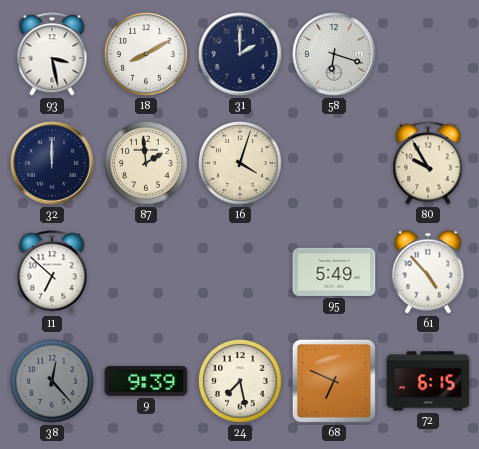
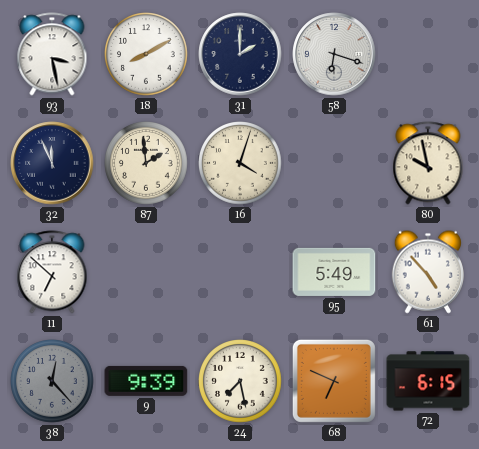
32: 12:00 -> 11:56
80: 9:55 -> 9:58
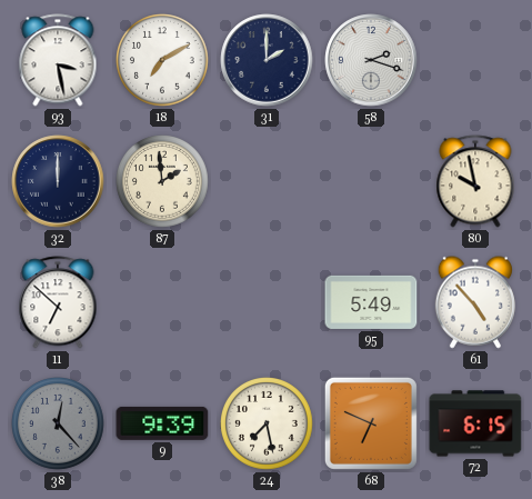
18: 8:10 -> 7:10
58: 6:18 -> 2:18
32: 11:56 -> 12:00
16: 4:03 -> none
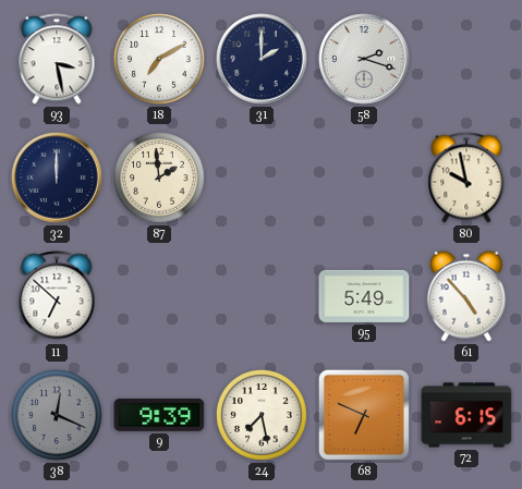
38: 12:23 -> 12:19
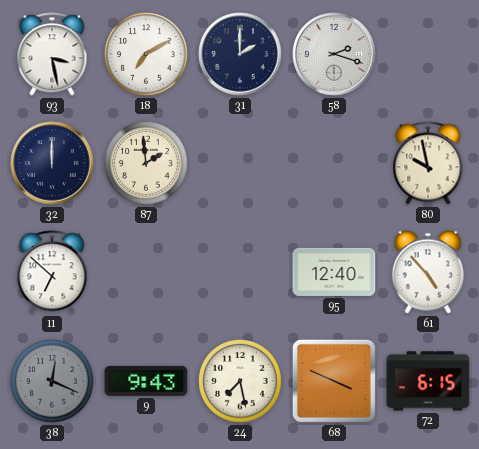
95: 5:49 -> 12:40
9: 9:39 -> 9:43
68: 6:49 -> 3:49
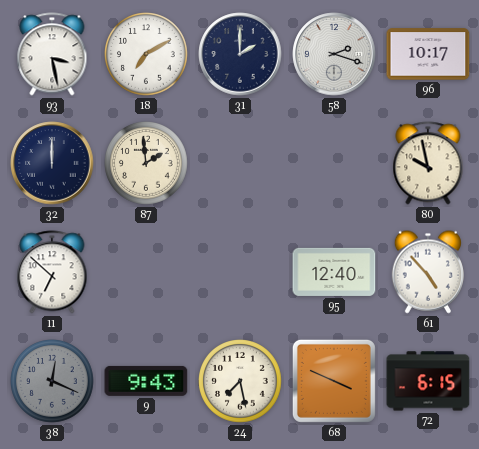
96: none -> 10:17
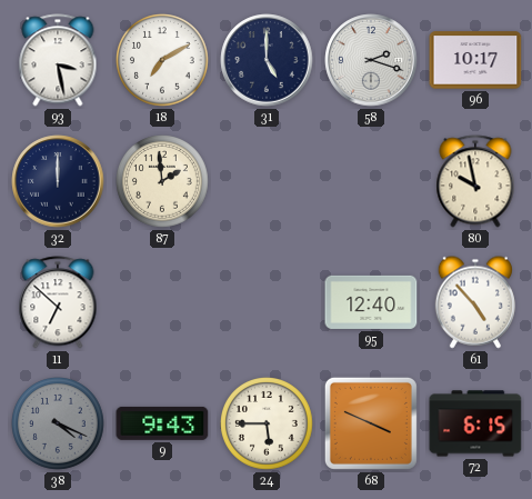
31: 2:00 -> 5:00
38: 12:19 -> 4:19
24: 7:28 -> 5:45
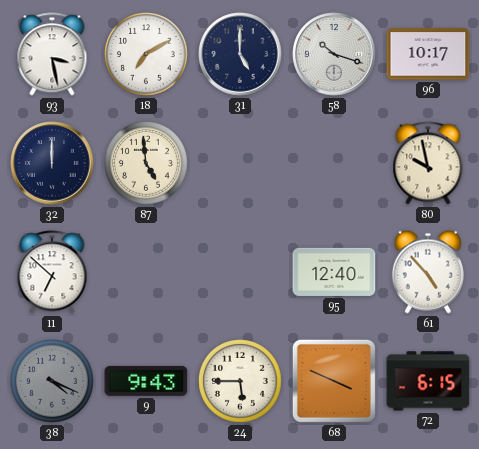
58: 2:18 -> 10:18
87: 1:59 -> 4:59
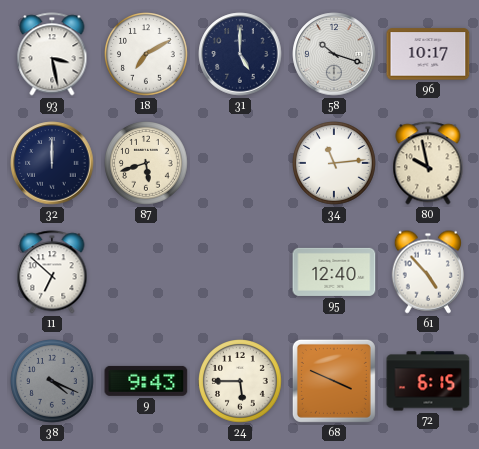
87: 4:59 -> 5:42
34: none -> 11:14
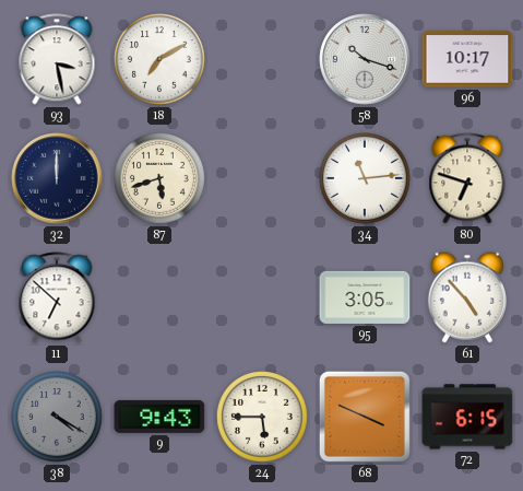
31: 5:00 -> none
80: 9:58 -> 6:48
95: 12:40 -> 3:05
38: 4:19 -> 4:20
